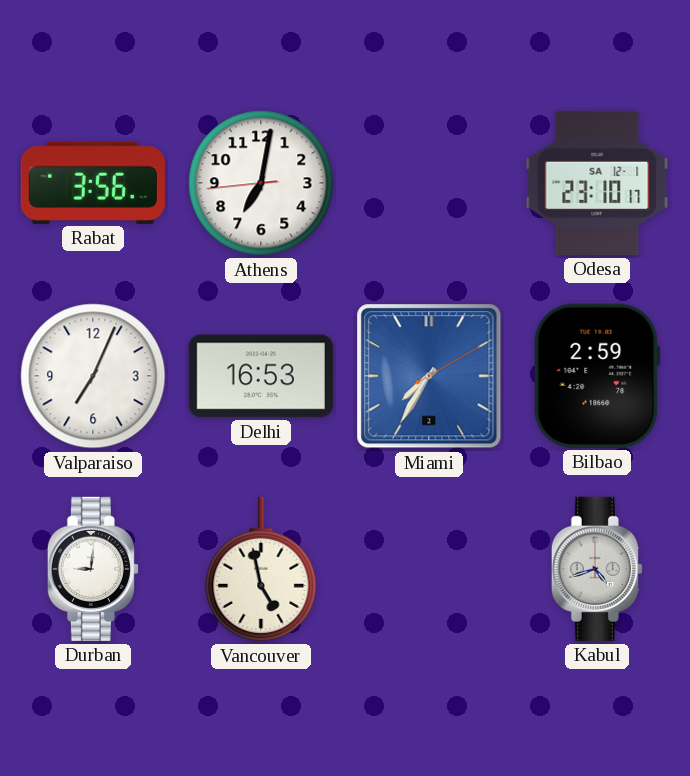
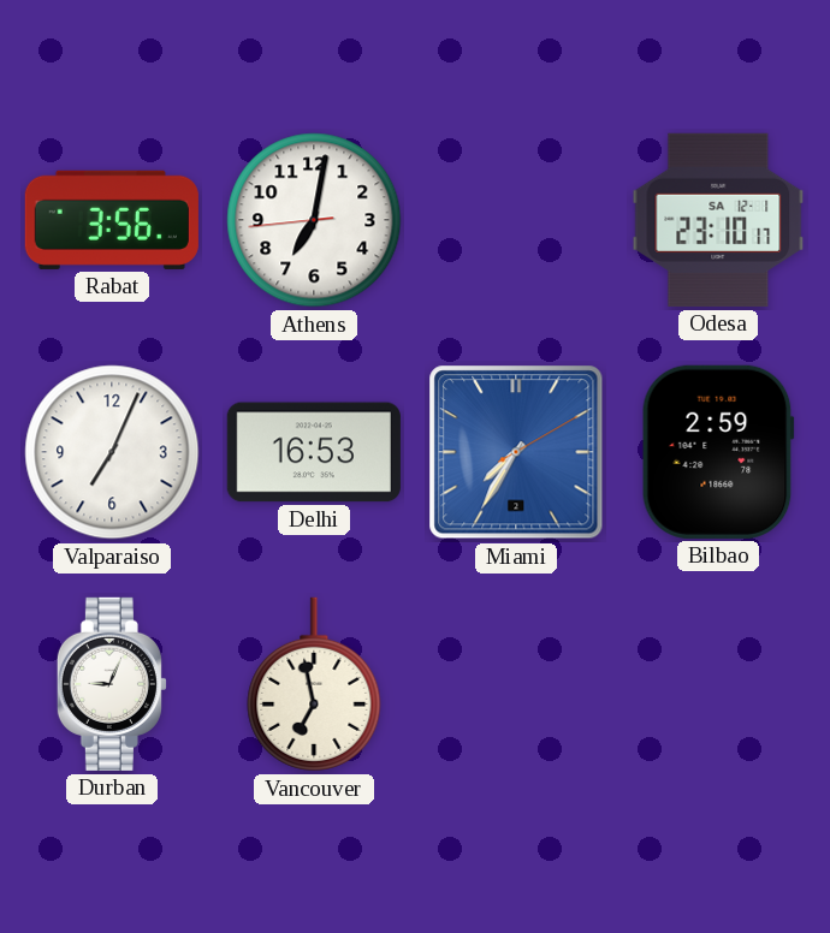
Durban: 9:01 -> 9:04
Vancouver: 4:58 -> 6:58
Kabul: 4:42 -> none
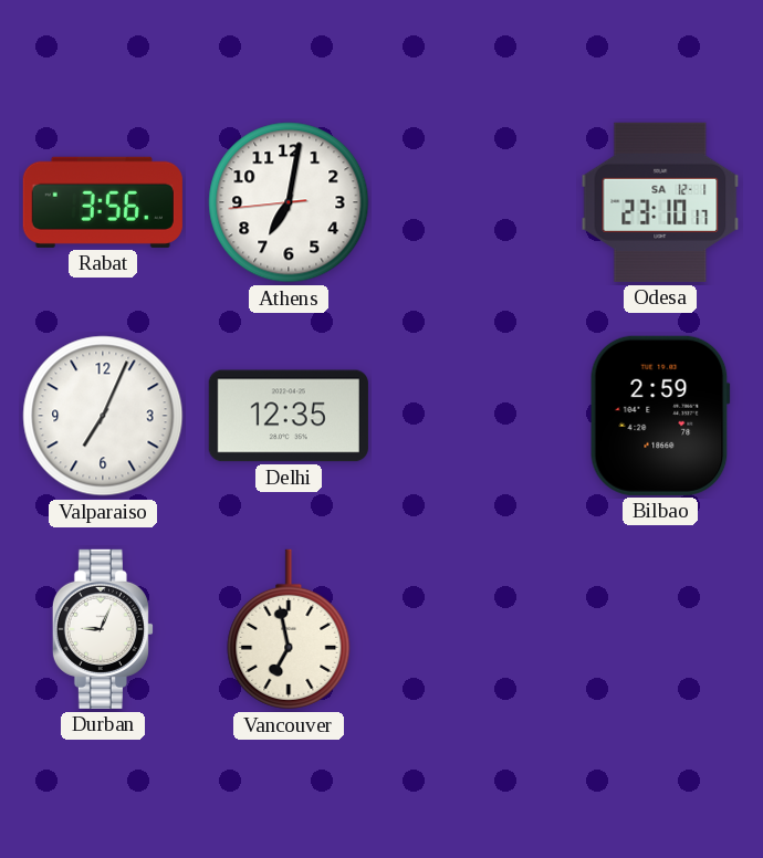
Delhi: 16:53 -> 12:35
Miami: 7:35 -> none
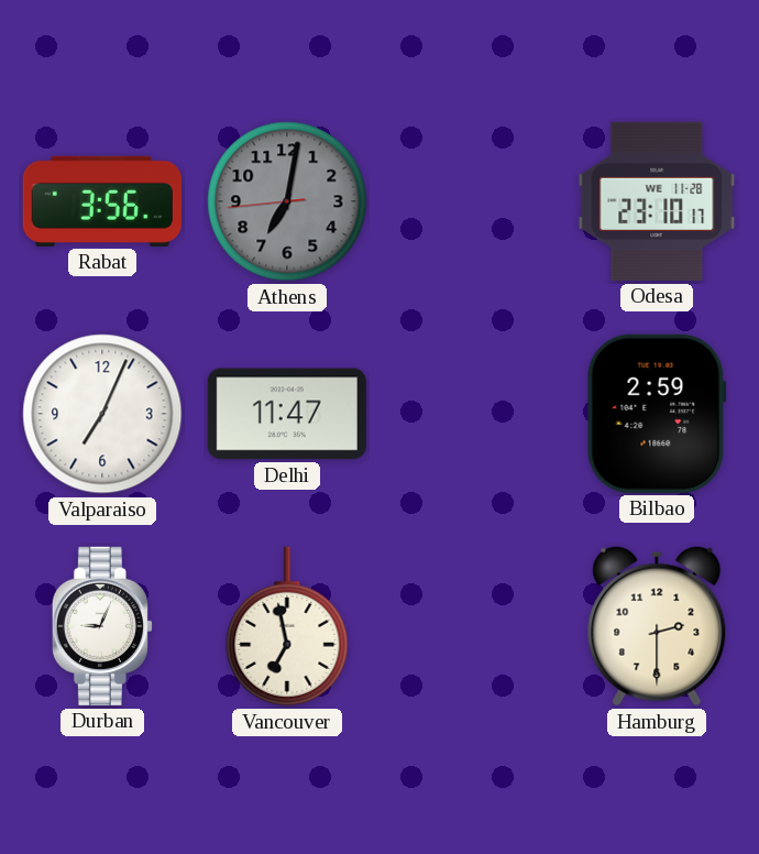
Athens dial: white -> grey
Odesa date: SA 12-1 -> WE 11-28
Delhi: 12:35 -> 11:47
Hamburg: none -> 2:30
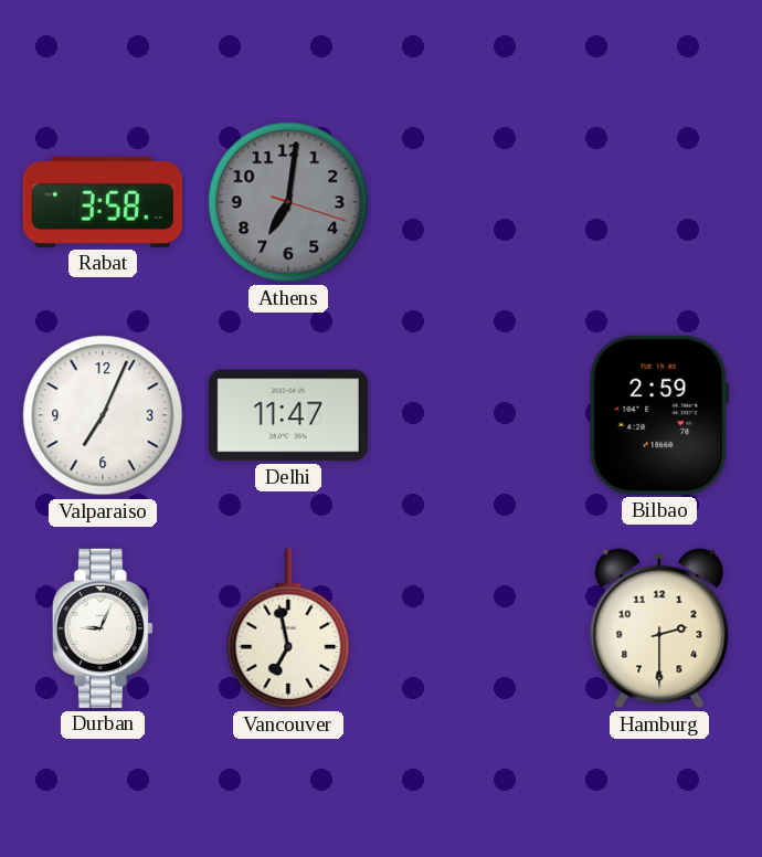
Rabat: 3:56 -> 3:58
Athens: 7:01:44 -> 7:01:18
Odesa: 23:10 -> none
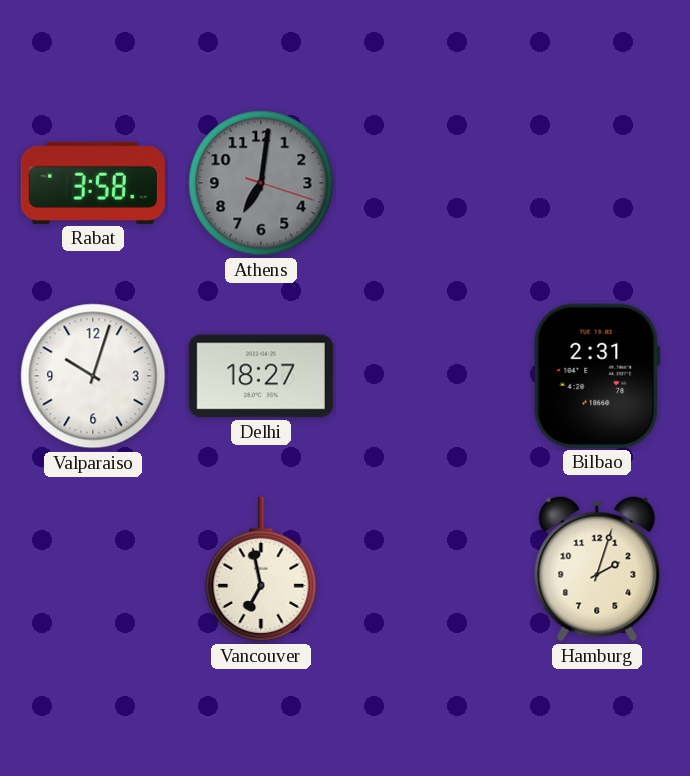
Valparaiso: 7:04 -> 10:03
Delhi: 11:47 -> 18:27
Bilbao: 2:59 -> 2:31
Durban: 9:04 -> none
Hamburg: 2:30 -> 2:03
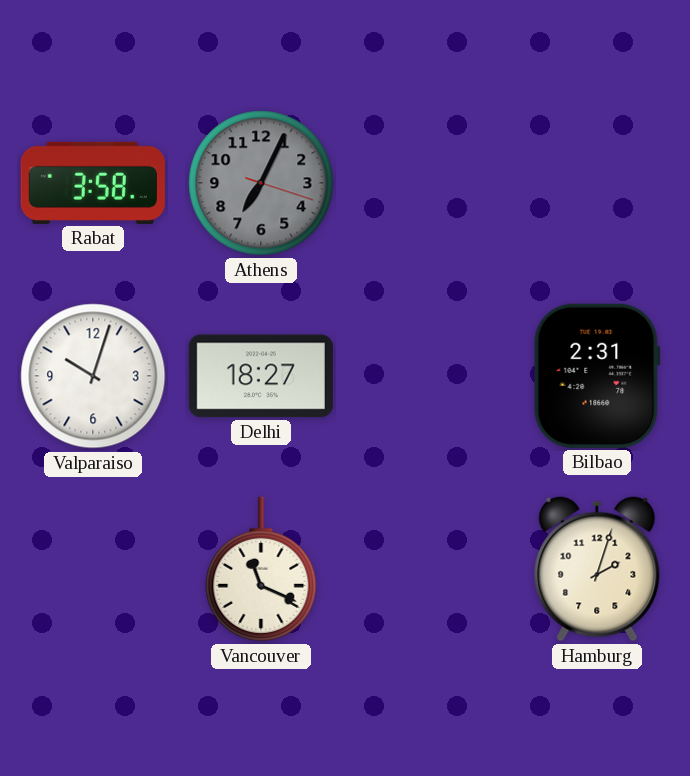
Athens: 7:01 -> 7:04
Vancouver: 6:58 -> 11:19
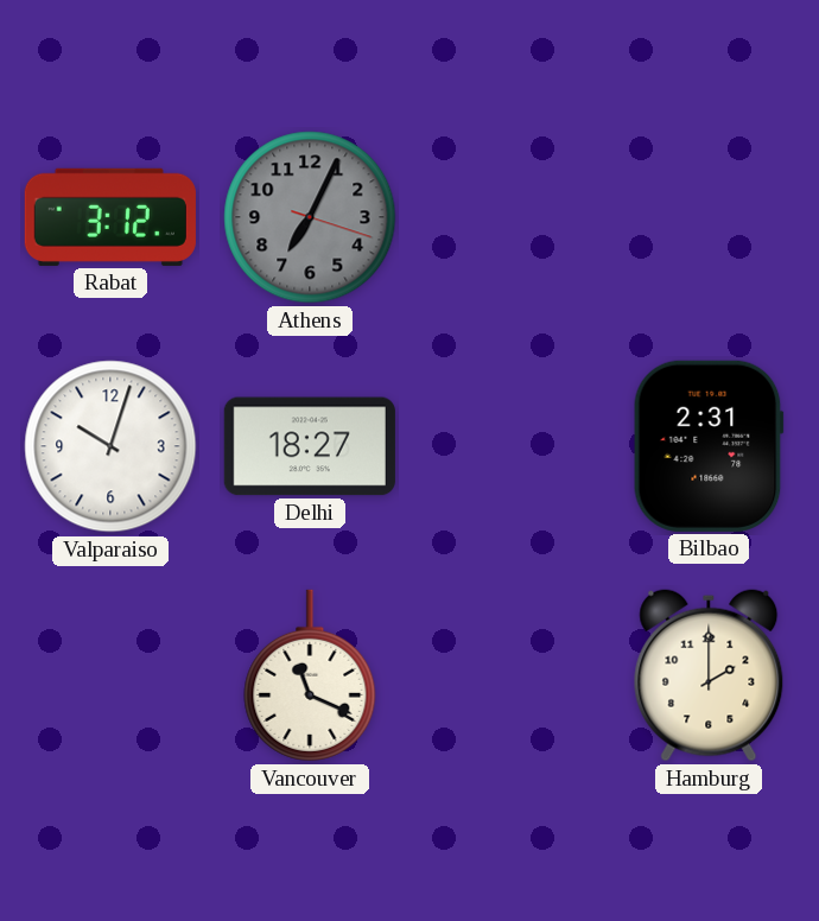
Rabat: 3:58 -> 3:12
Hamburg: 2:03 -> 2:00
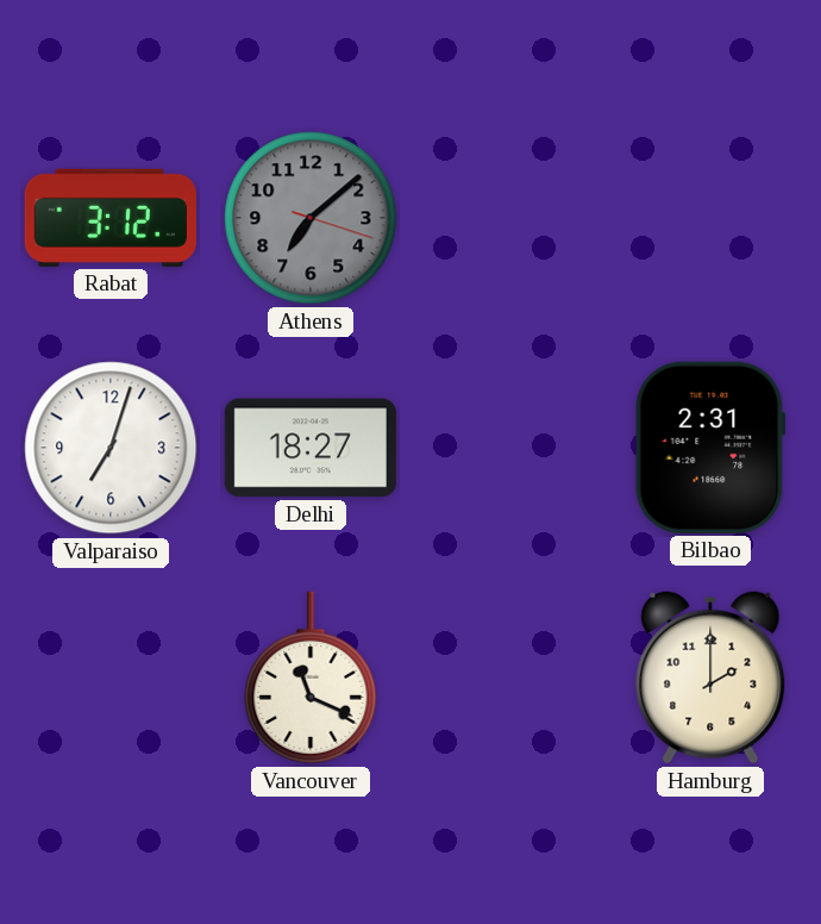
Athens: 7:04 -> 7:08
Valparaiso: 10:03 -> 7:03
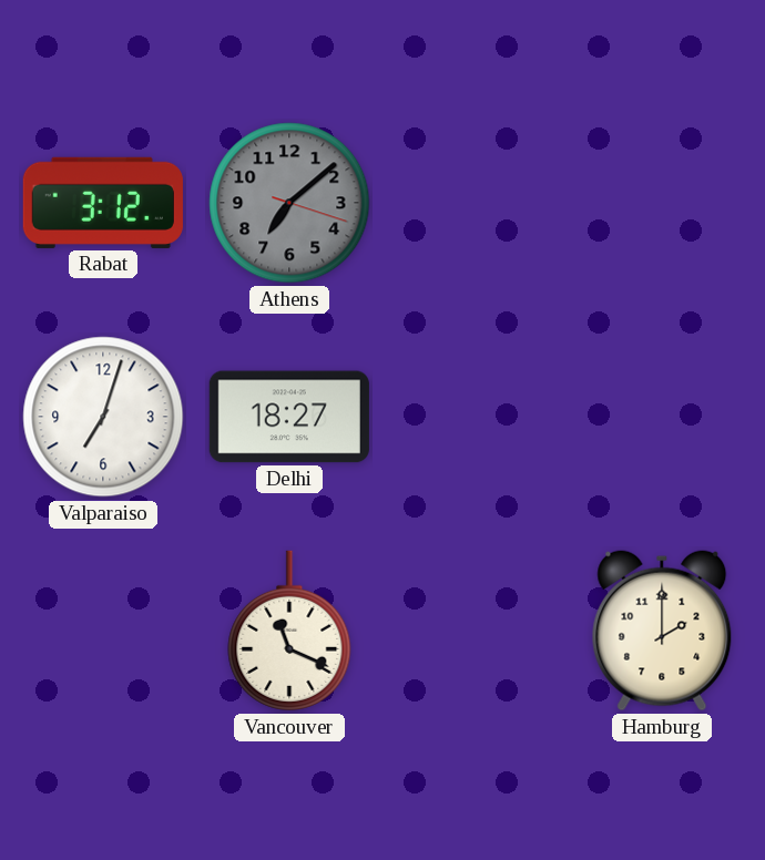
Bilbao: 2:31 -> none
